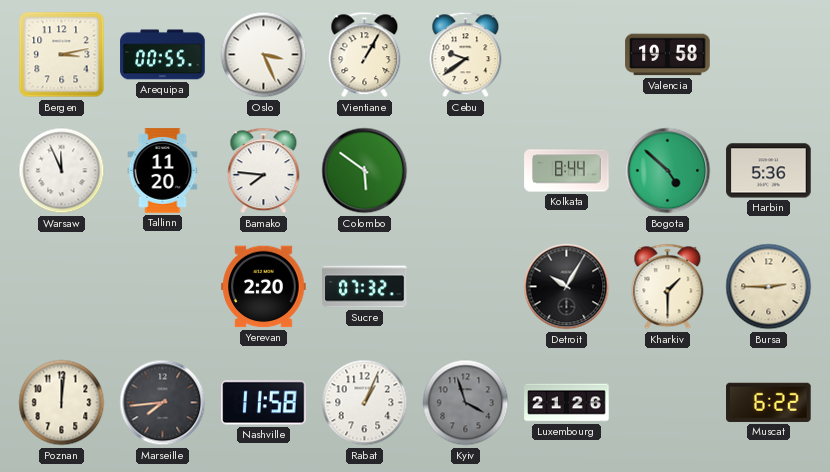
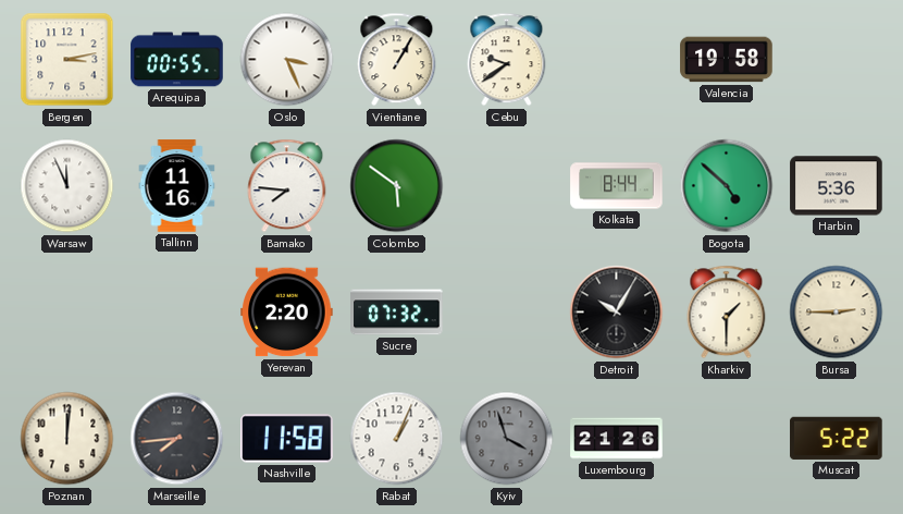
Tallinn: 11:20 -> 11:16
Muscat: 6:22 -> 5:22
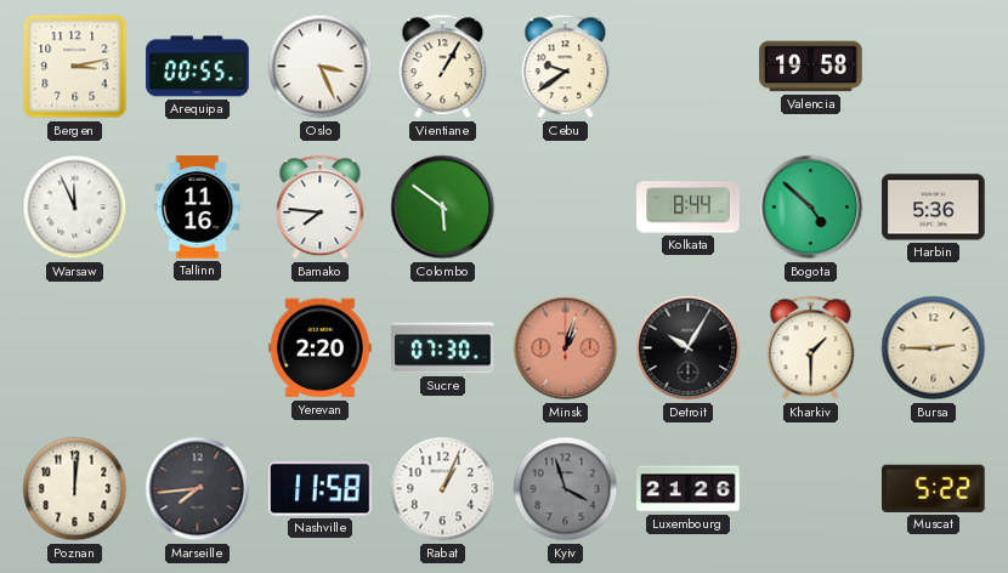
Sucre: 07:32 -> 07:30
Minsk: none -> 1:03
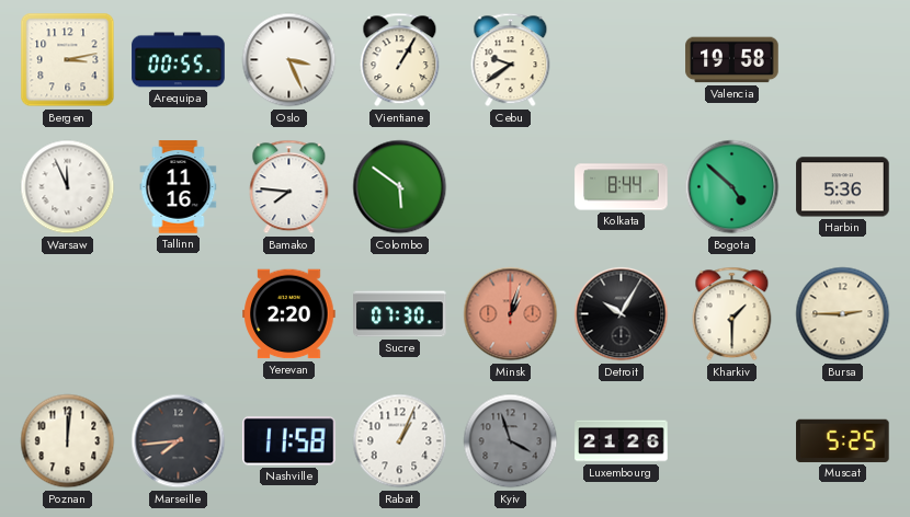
Muscat: 5:22 -> 5:25
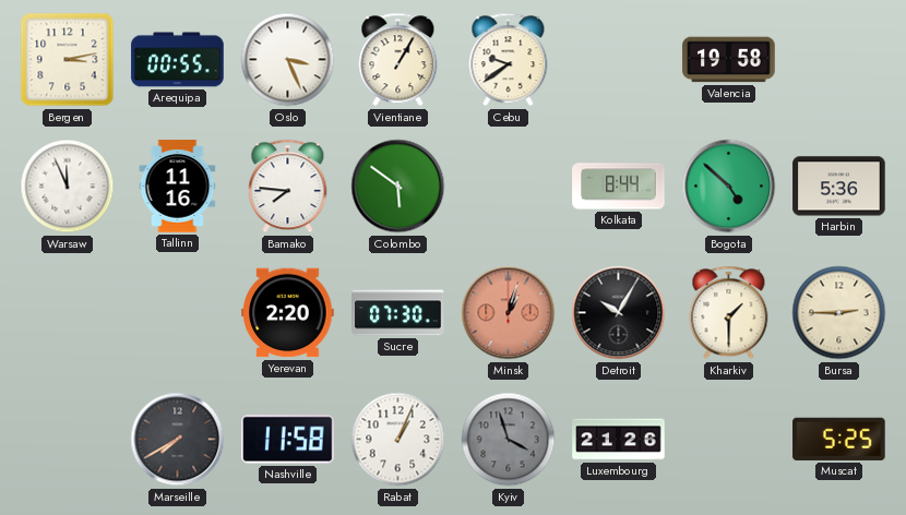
Poznan: 12:01 -> none
Marseille: 7:44 -> 7:40
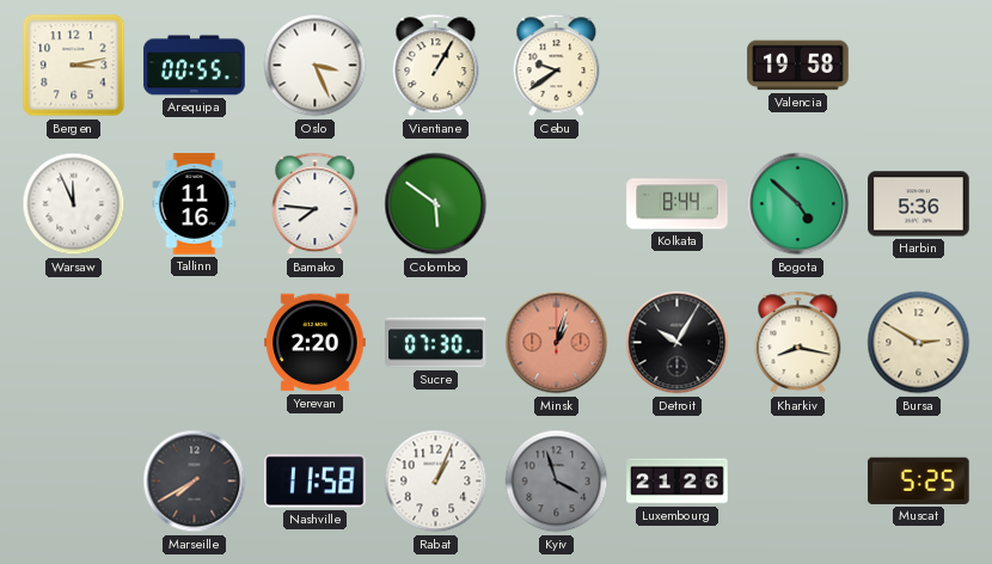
Kharkiv: 1:30 -> 8:17
Bursa: 2:45 -> 2:50
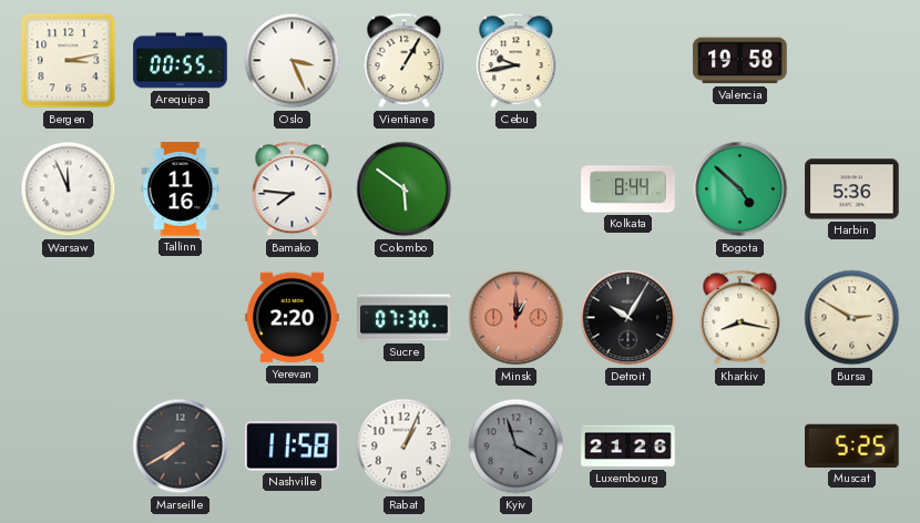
Cebu: 9:39 -> 9:43
Minsk: 1:03 -> 1:00
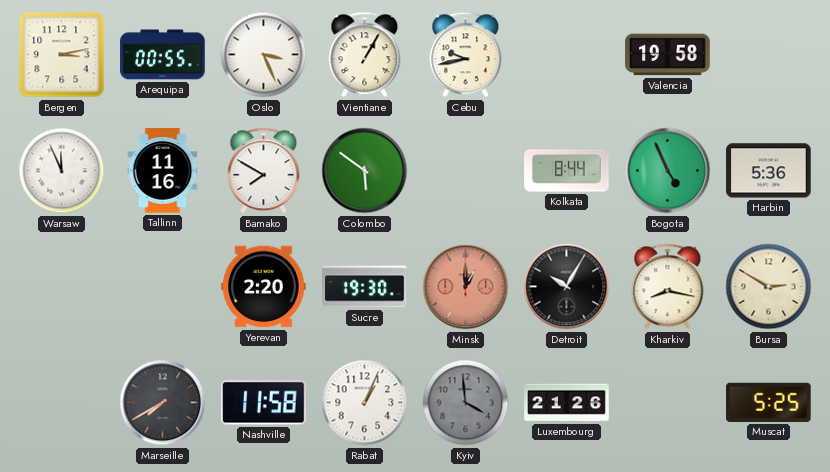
Bamako: 7:46 -> 7:50
Bogota: 4:52 -> 4:56
Sucre: 07:30 -> 19:30
Kyiv: 3:57 -> 3:59
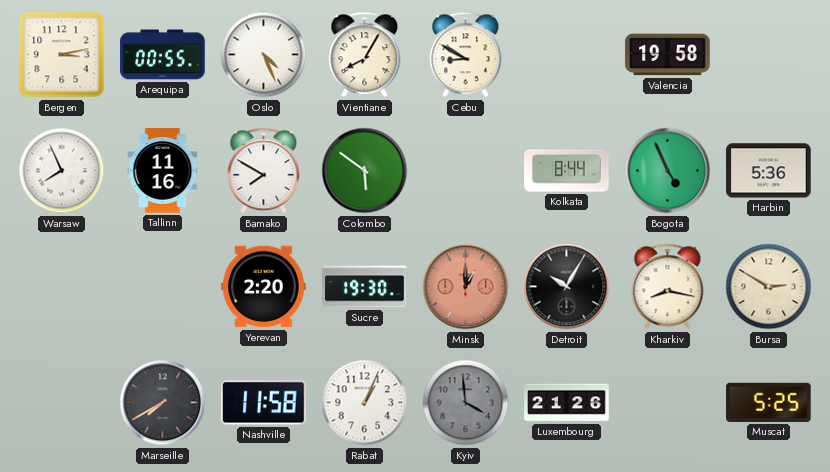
Oslo: 3:26 -> 4:26
Vientiane: 1:05 -> 8:05
Cebu: 9:43 -> 8:50
Warsaw: 11:56 -> 7:56
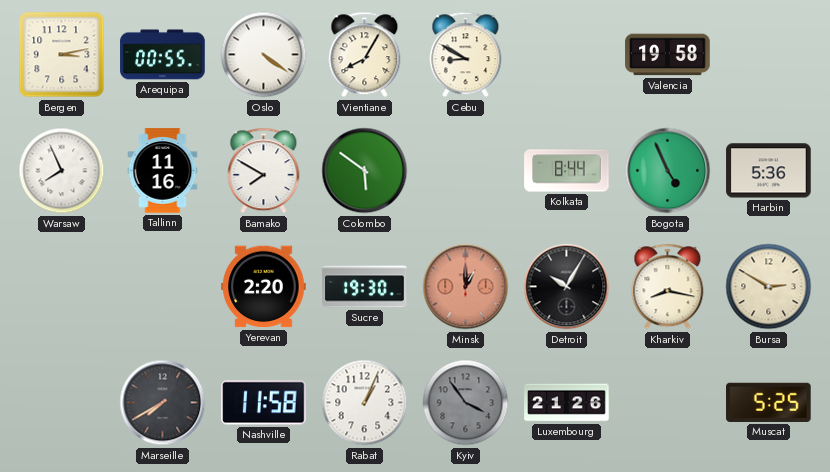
Oslo: 4:26 -> 4:21
Kyiv: 3:59 -> 3:54
